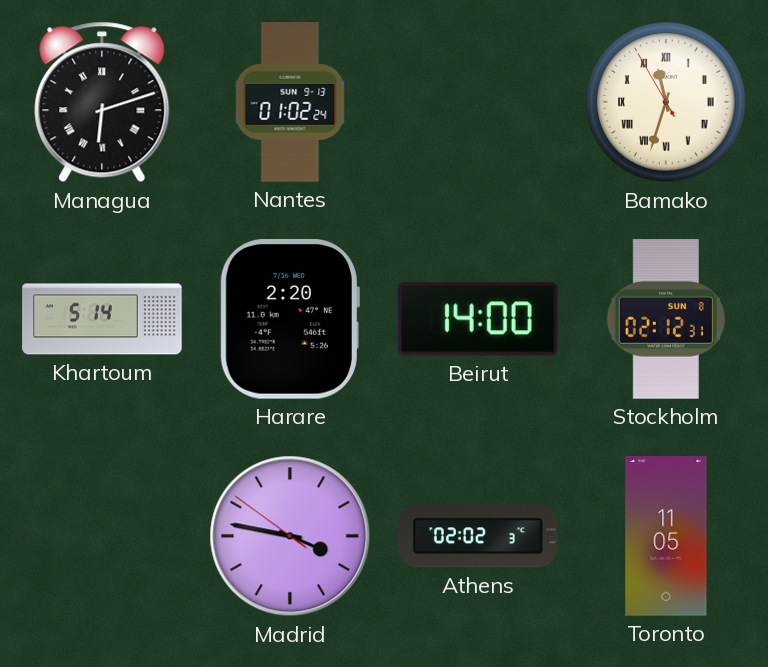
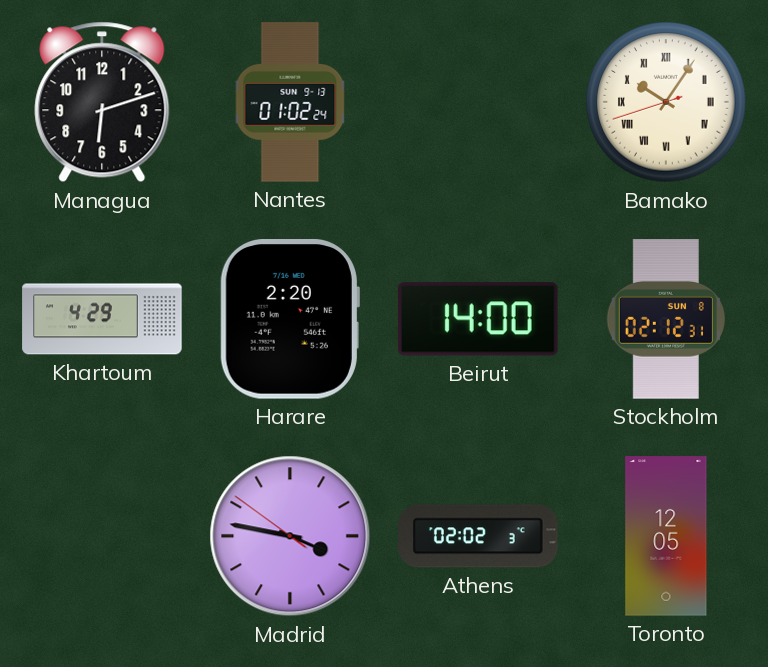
Managua numerals: Roman -> Arabic
Bamako: 11:32 -> 10:05
Khartoum: 5:14 -> 4:29
Toronto: 11:05 -> 12:05
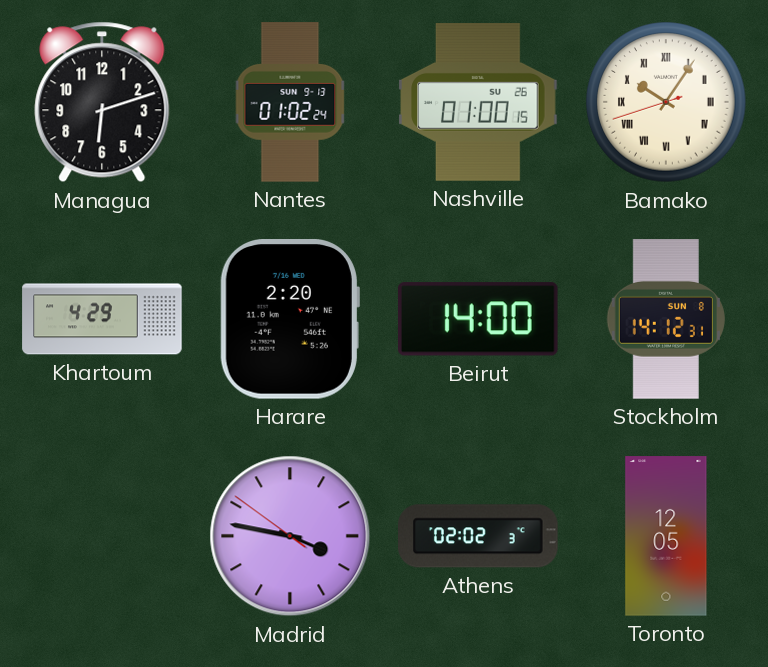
Nashville: none -> 01:00
Stockholm: 02:12 -> 14:12
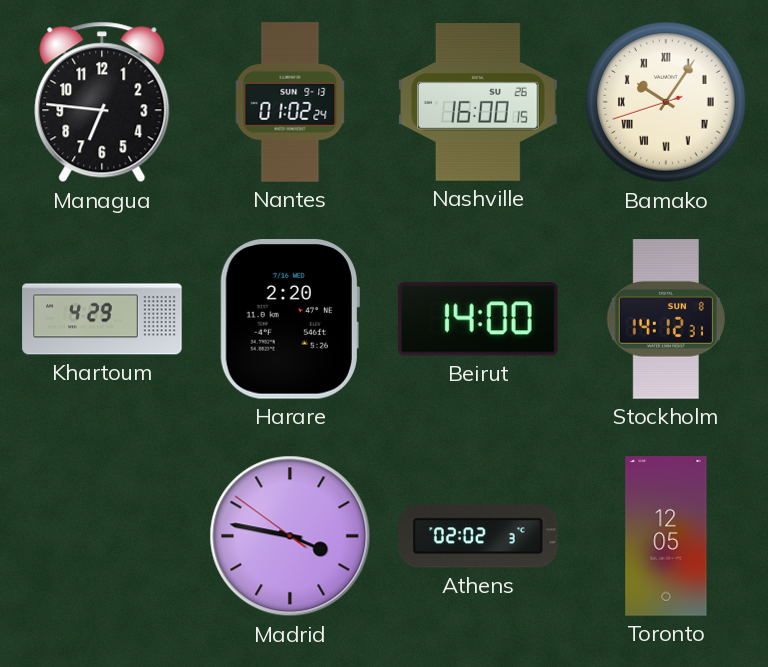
Managua: 6:12 -> 6:46
Nashville: 01:00 -> 16:00
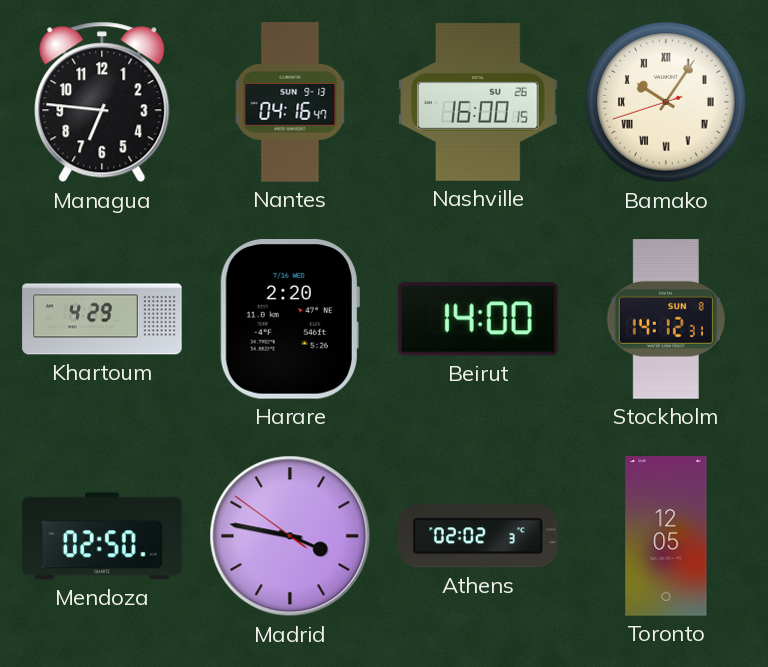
Nantes: 01:02 -> 04:16
Mendoza: none -> 02:50
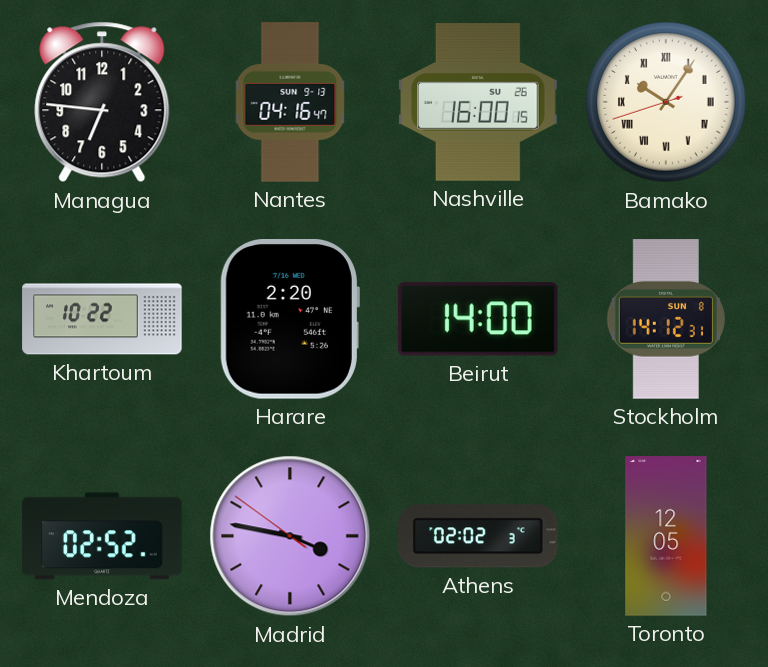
Khartoum: 4:29 -> 10:22
Mendoza: 02:50 -> 02:52
